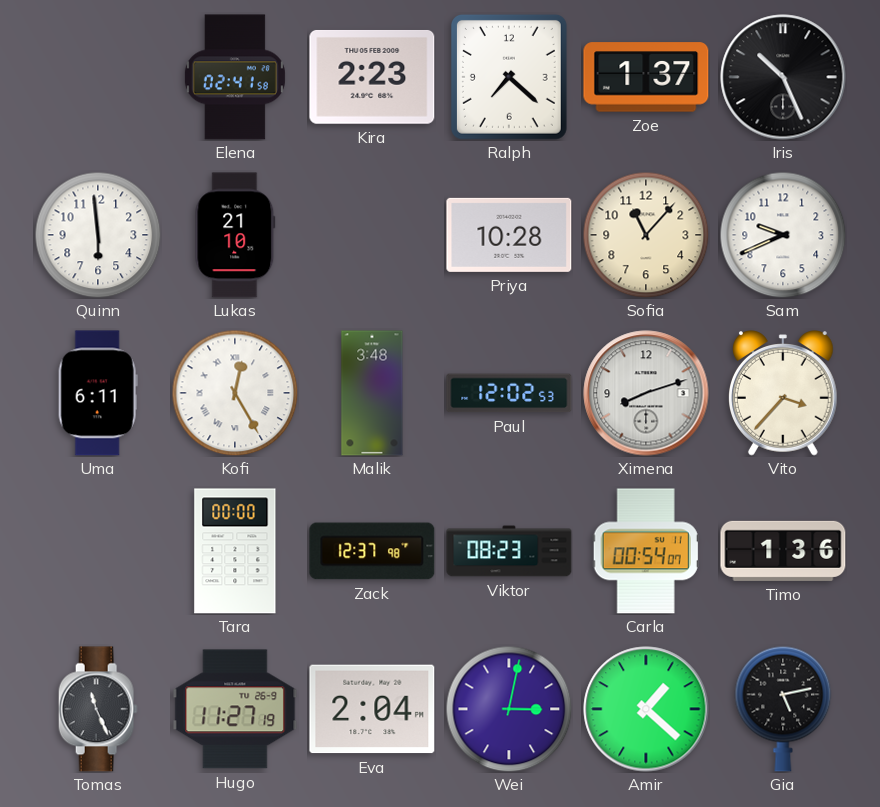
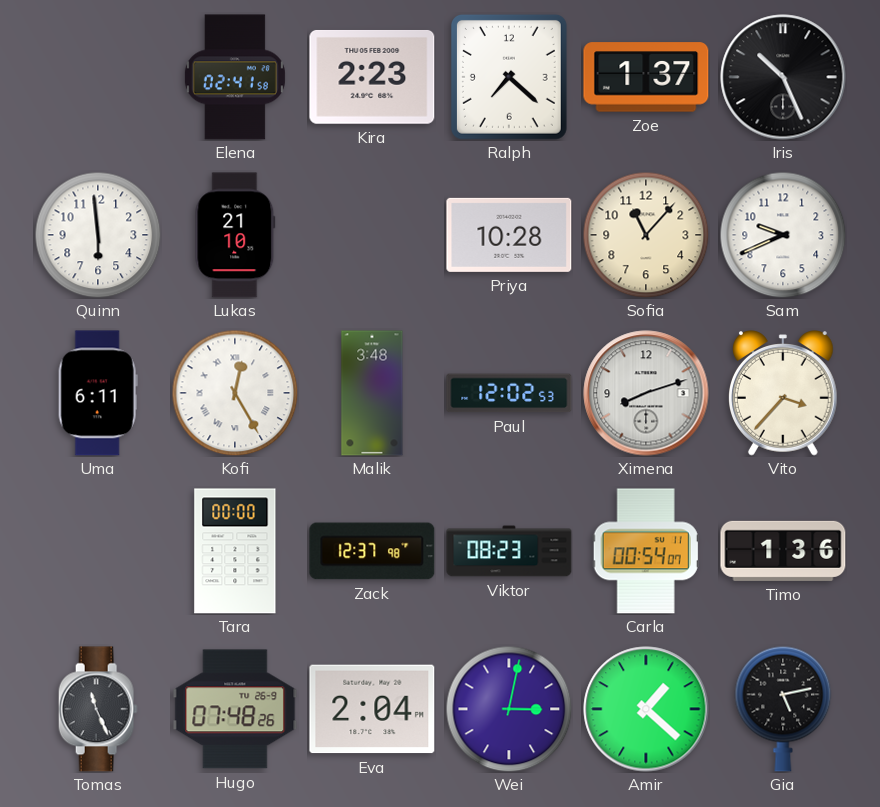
Hugo: 11:27 -> 07:48
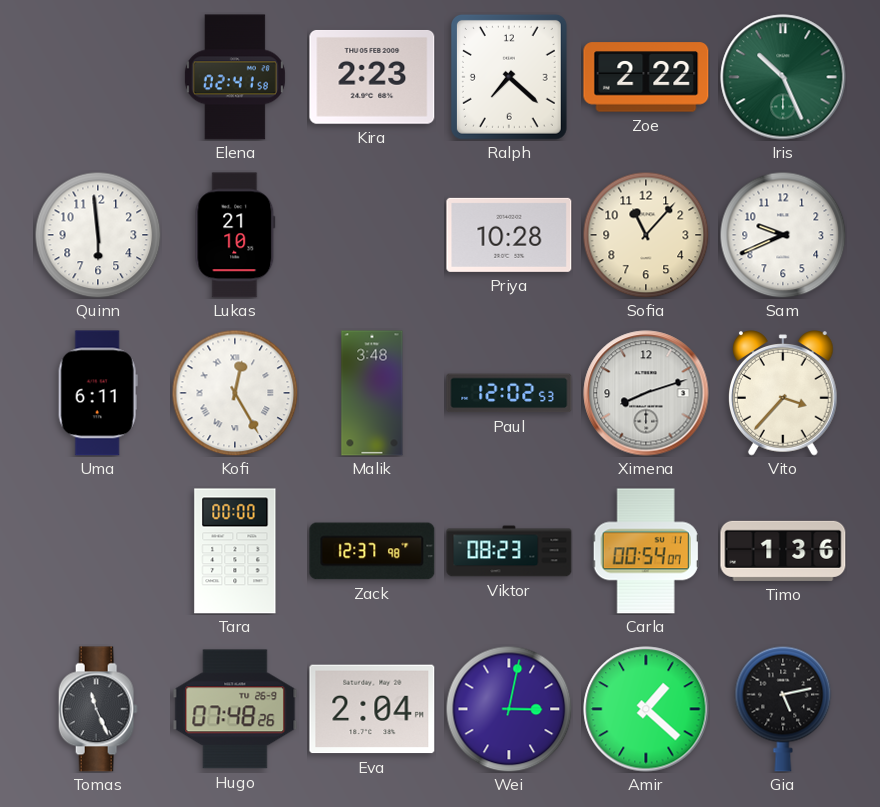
Zoe: 1:37 -> 2:22
Iris dial: black -> green
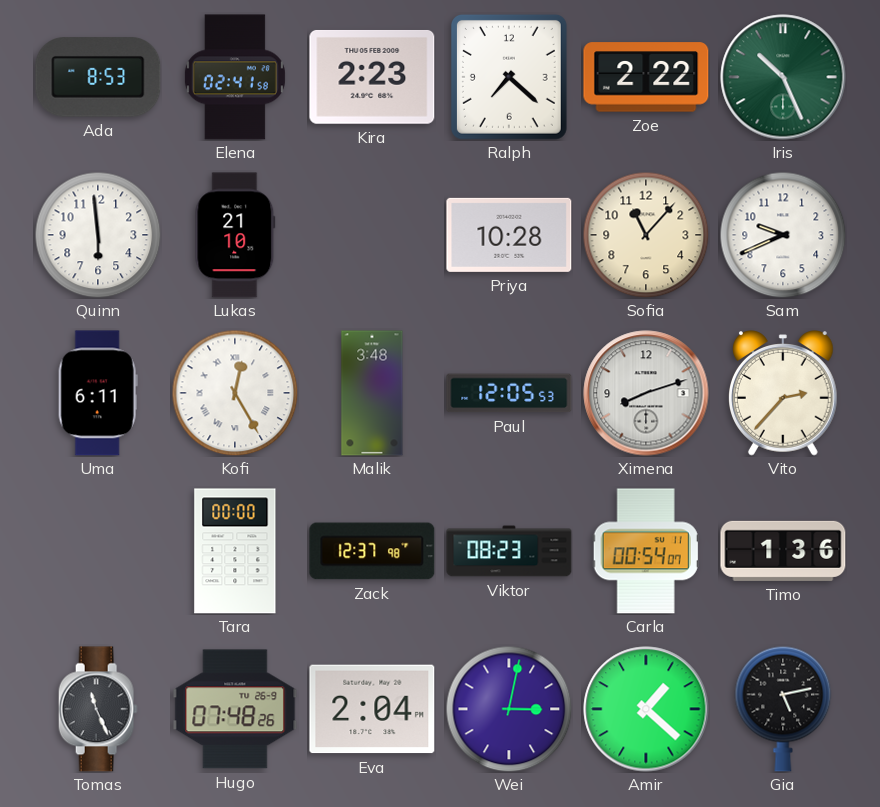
Ada: none -> 8:53
Paul: 12:02 -> 12:05
Vito: 3:37 -> 2:37
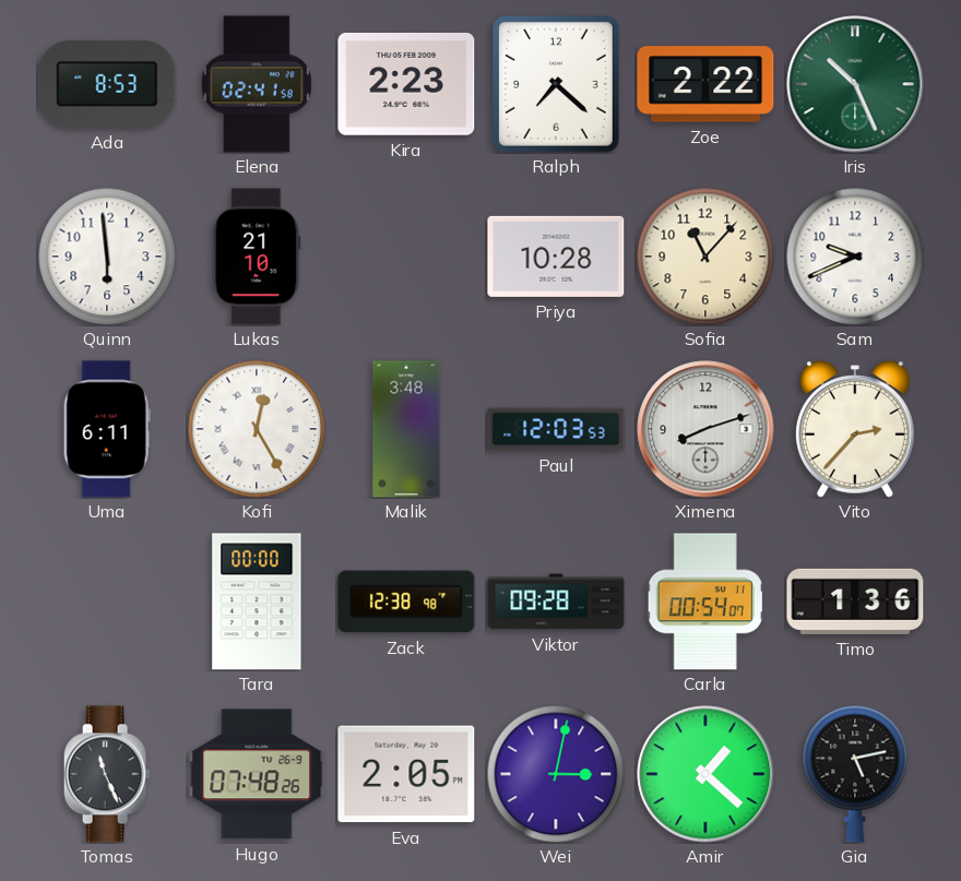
Paul: 12:05 -> 12:03
Zack: 12:37 -> 12:38
Viktor: 08:23 -> 09:28
Eva: 2:04 -> 2:05
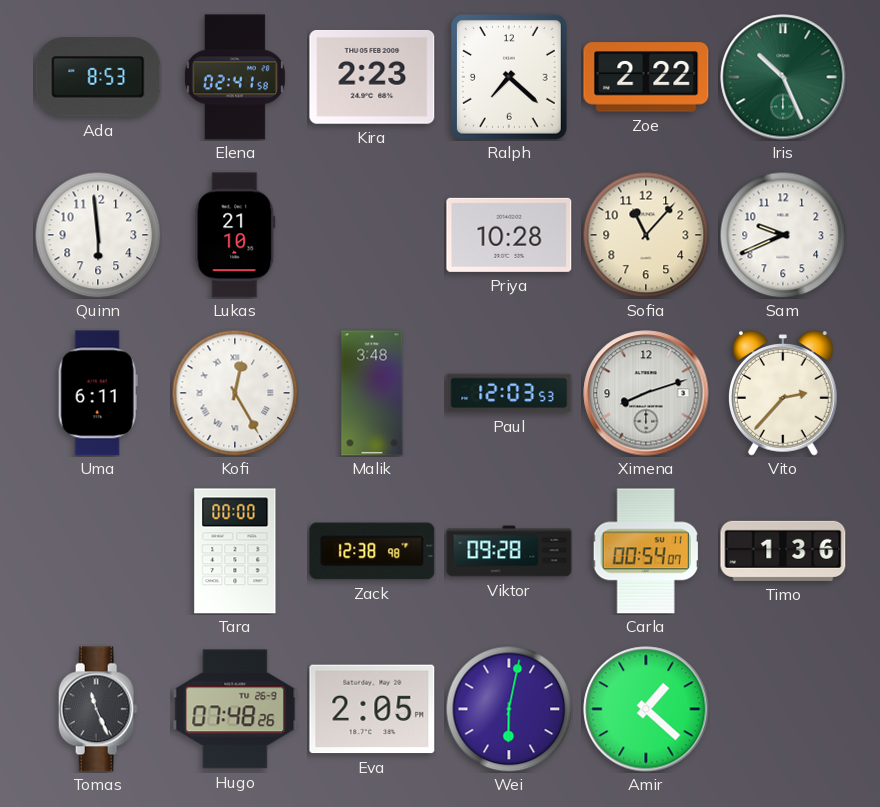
Wei: 3:02 -> 6:02
Gia: 5:13 -> none
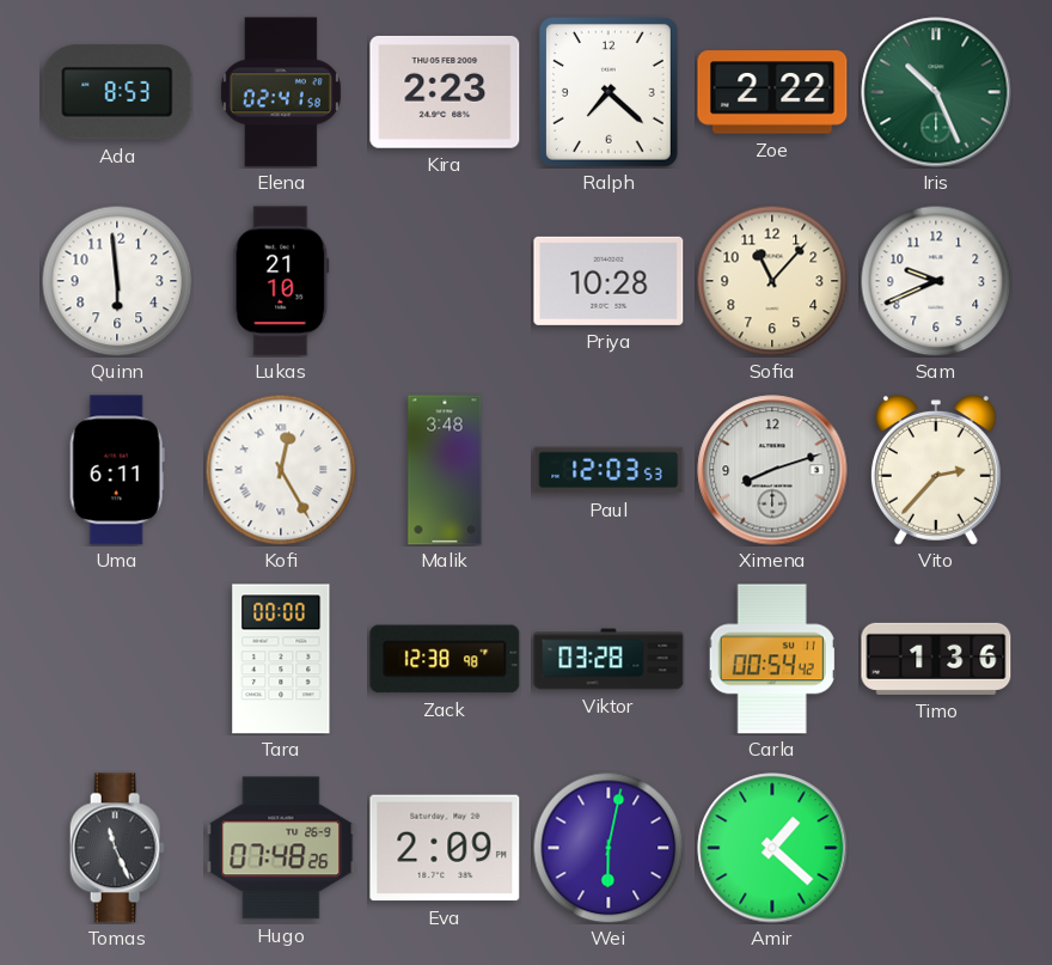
Viktor: 09:28 -> 03:28
Carla: 00:54:07 -> 00:54:42
Eva: 2:05 -> 2:09
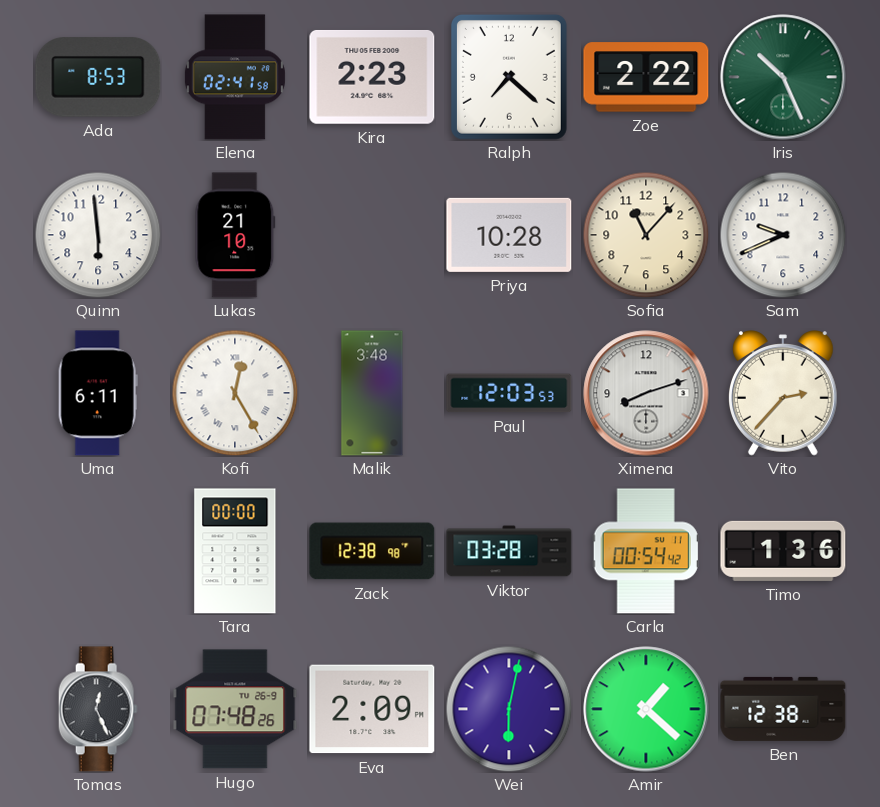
Tomas: 11:26 -> 12:26
Ben: none -> 12:38
